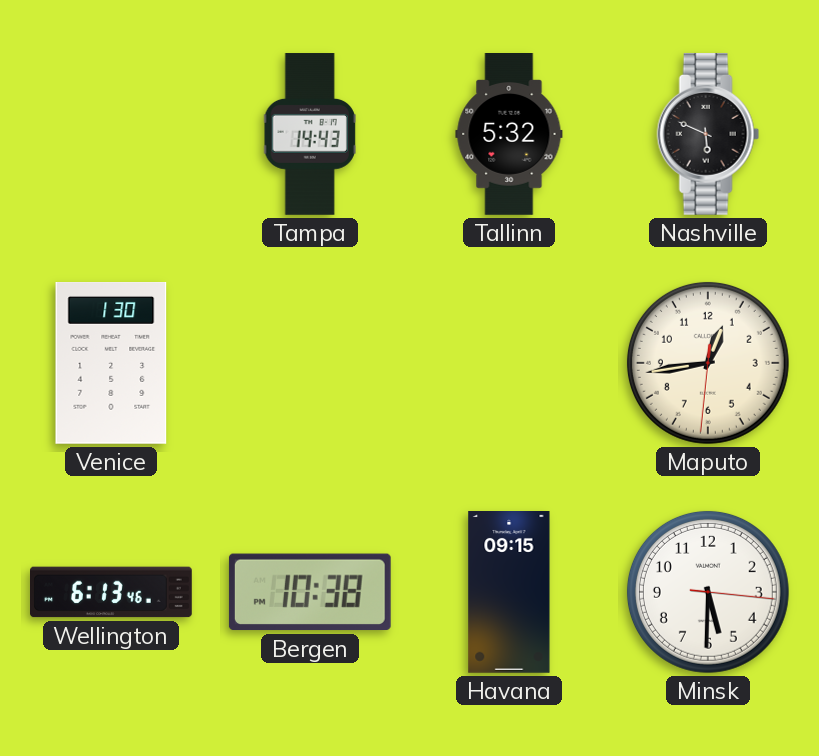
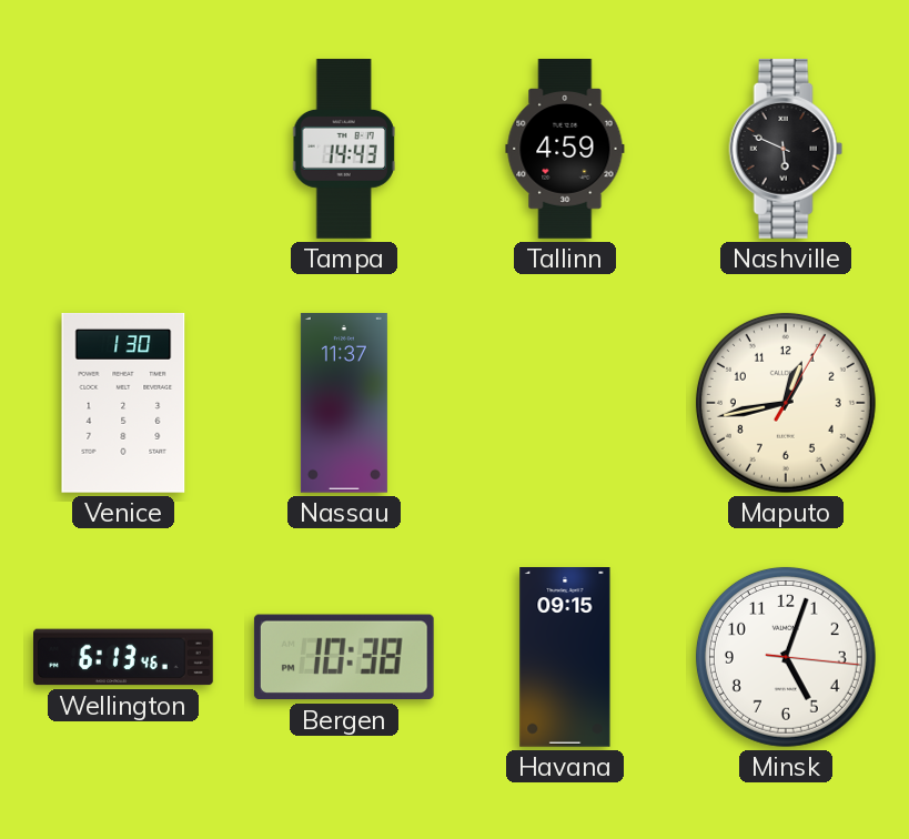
Tallinn: 5:32 -> 4:59
Nassau: none -> 11:37
Maputo: 12:43:31 -> 12:43:05
Minsk: 5:30 -> 5:03
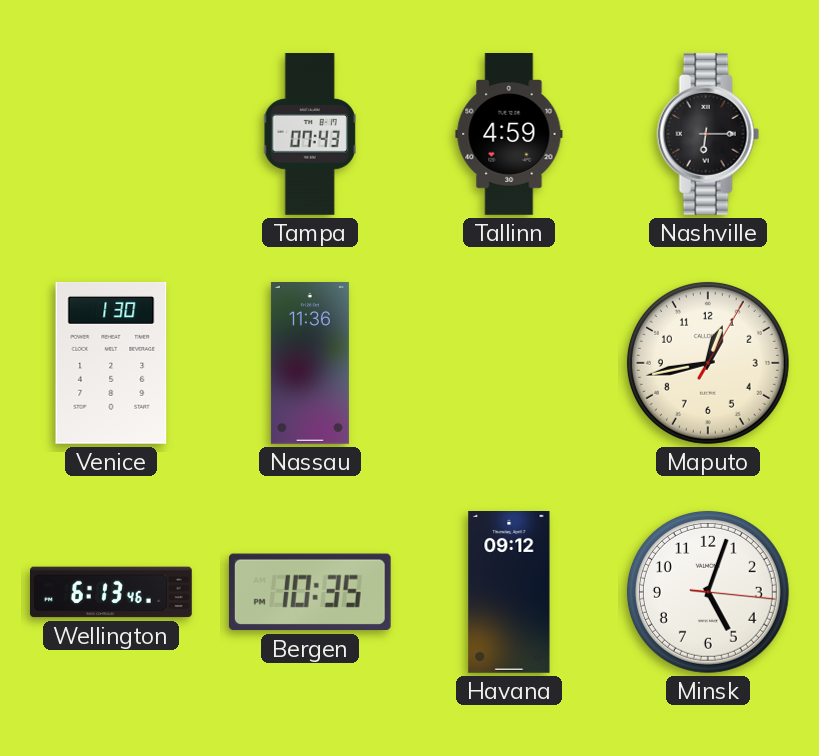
Tampa: 14:43 -> 07:43
Nashville: 5:49 -> 6:15
Nassau: 11:37 -> 11:36
Bergen: 10:38 -> 10:35
Havana: 09:15 -> 09:12
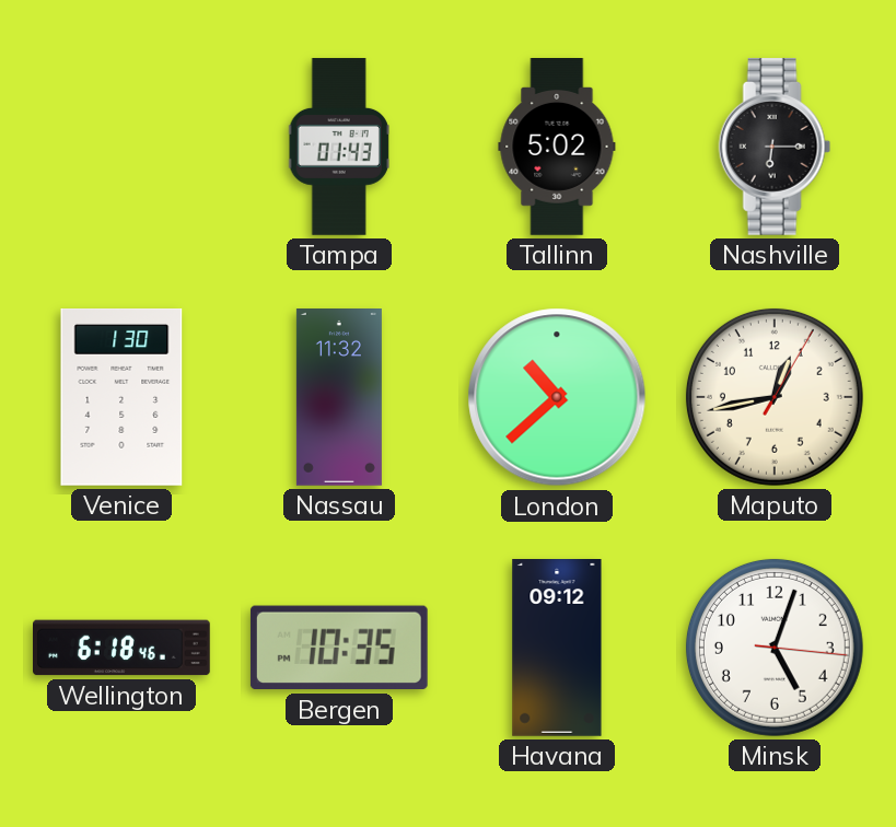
Tampa: 07:43 -> 01:43
Tallinn: 4:59 -> 5:02
Nassau: 11:36 -> 11:32
London: none -> 10:38
Wellington: 6:13 -> 6:18
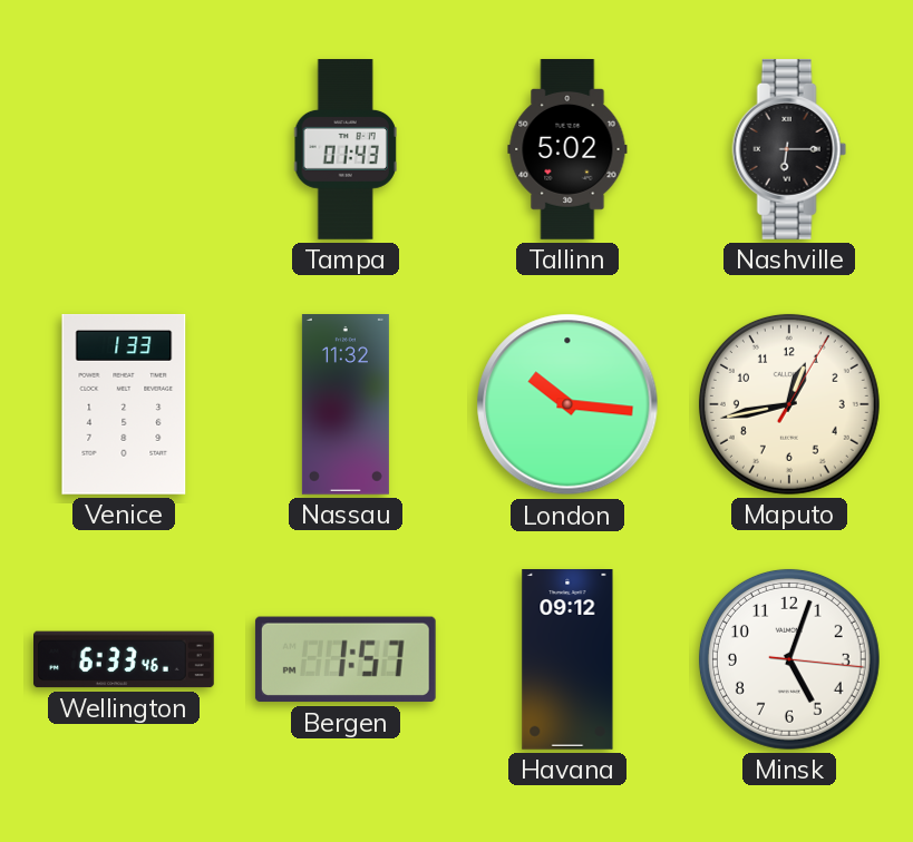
Venice: 1:30 -> 1:33
London: 10:38 -> 10:16
Wellington: 6:18 -> 6:33
Bergen: 10:35 -> 1:57
